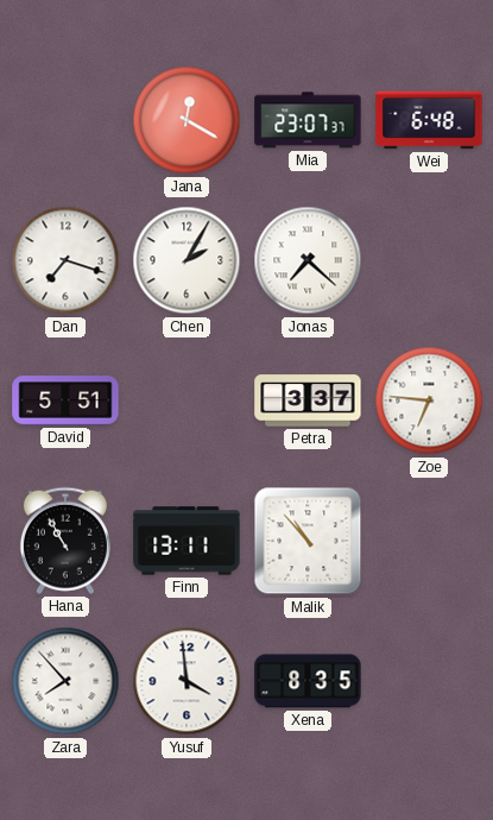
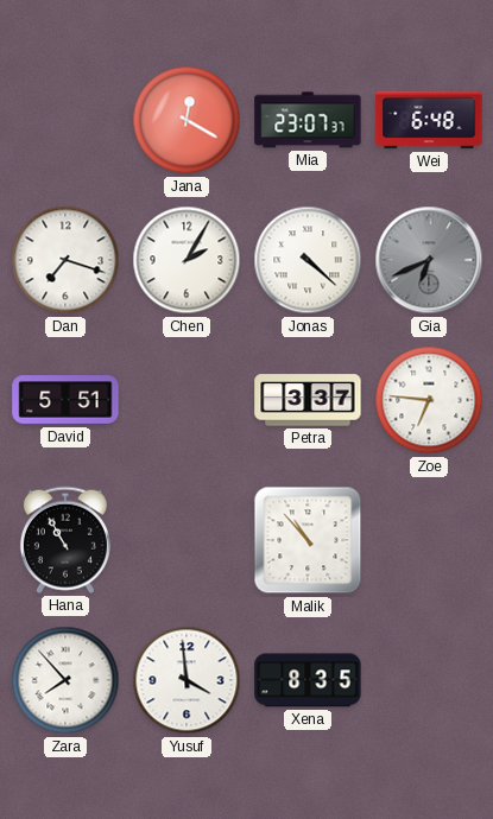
Jonas: 7:22 -> 4:22
Gia: none -> 6:41
Finn: 13:11 -> none
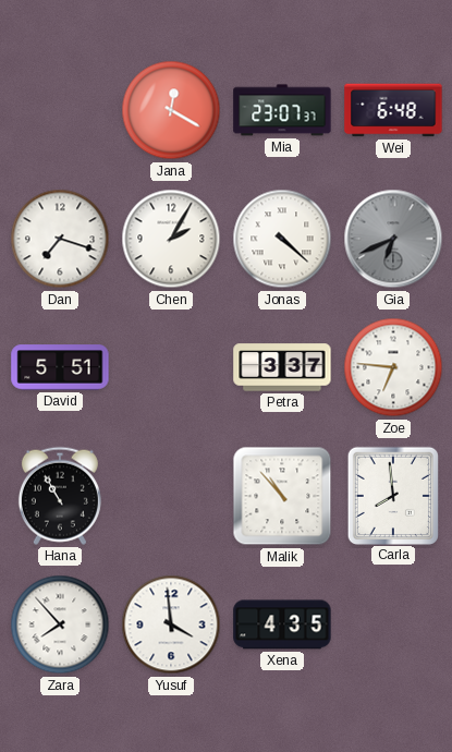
Carla: none -> 7:59
Xena: 8:35 -> 4:35
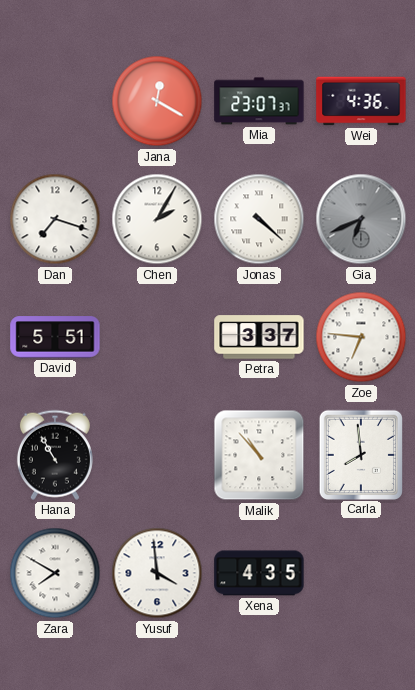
Wei: 6:48 -> 4:36
Zara: 7:53 -> 7:50
